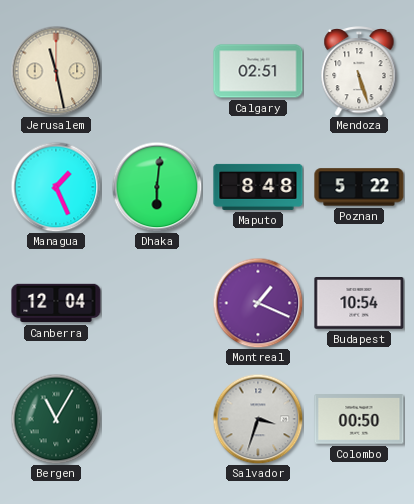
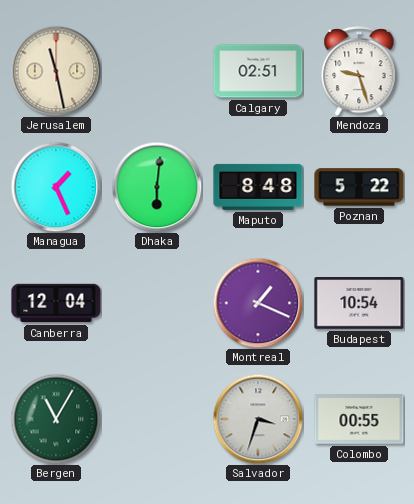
Mendoza: 5:27 -> 9:27
Colombo: 00:50 -> 00:55
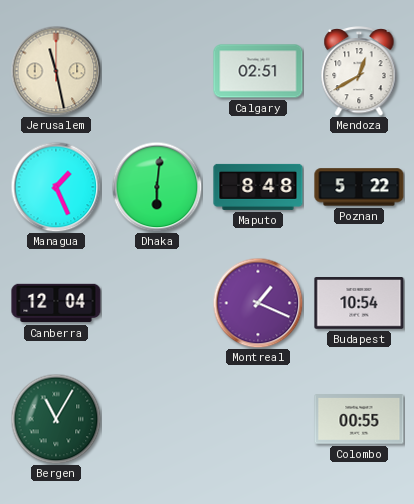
Mendoza: 9:27 -> 12:40
Salvador: 3:33 -> none
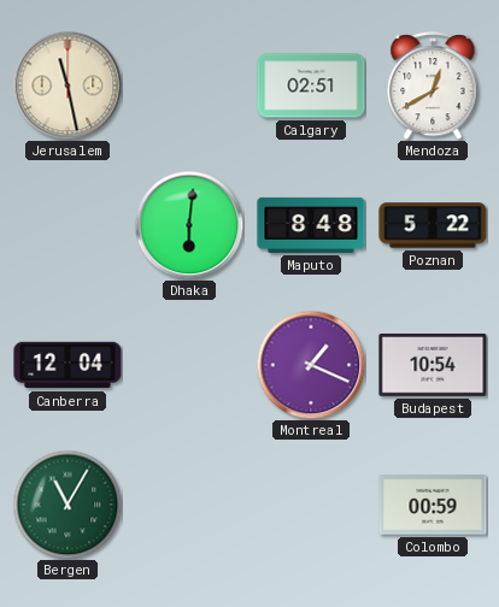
Managua: 1:26 -> none
Colombo: 00:55 -> 00:59
